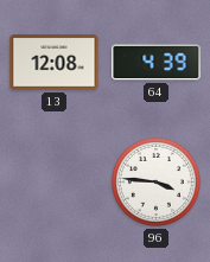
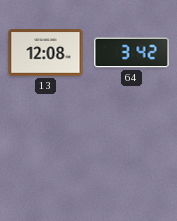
64: 4:39 -> 3:42
96: 3:46 -> none
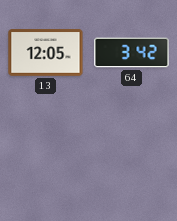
13: 12:08 -> 12:05
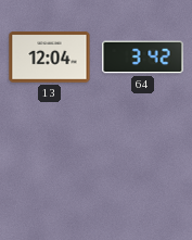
13: 12:05 -> 12:04
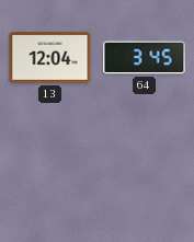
64: 3:42 -> 3:45
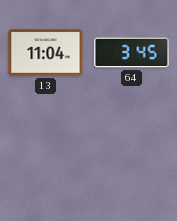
13: 12:04 -> 11:04
